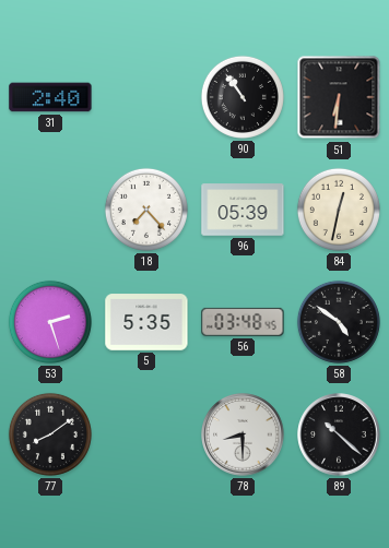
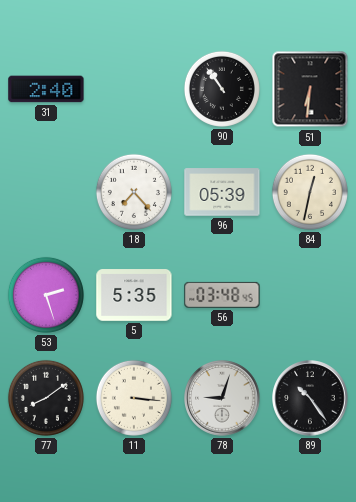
58: 4:51 -> none
11: none -> 3:16
78: 8:30 -> 9:03
89: 10:22 -> 10:24
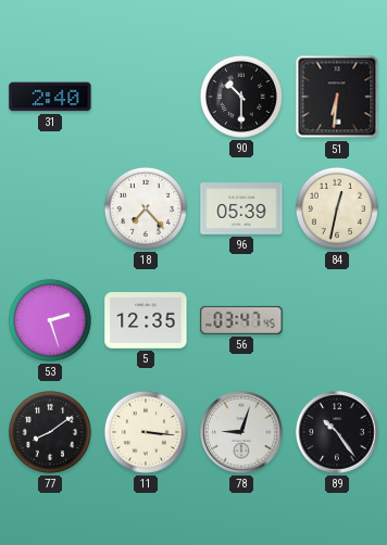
90: 10:54 -> 10:30
5: 5:35 -> 12:35
56: 03:48 -> 03:47
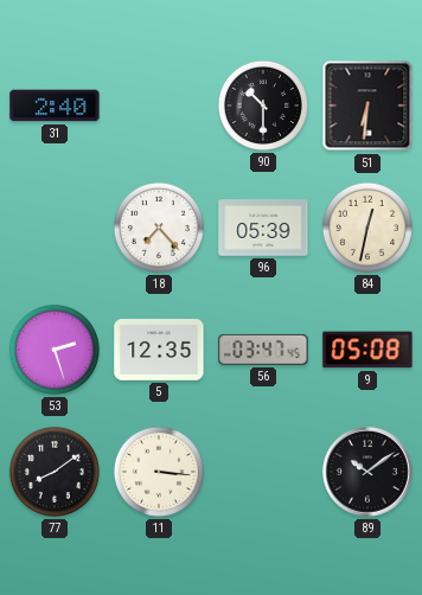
9: none -> 05:08
78: 9:03 -> none
89: 10:24 -> 10:09
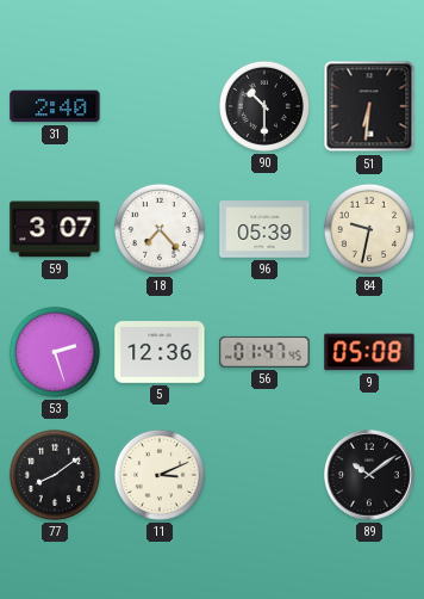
59: none -> 3:07
84: 12:32 -> 9:32
5: 12:35 -> 12:36
56: 03:47 -> 01:47
11: 3:16 -> 3:11
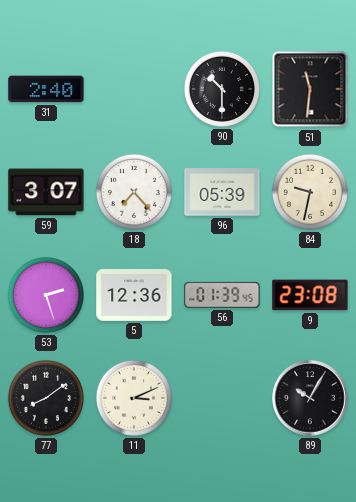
51: 6:31 -> 11:31
56: 01:47 -> 01:39
9: 05:08 -> 23:08
89: 10:09 -> 10:05
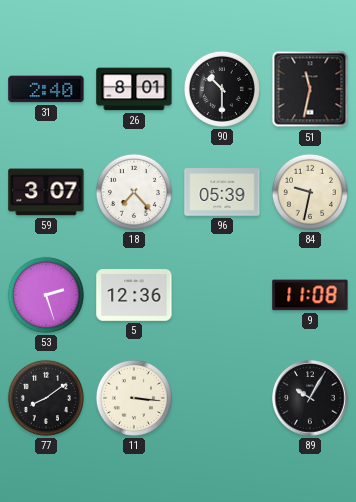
26: none -> 8:01
51: 11:31 -> 11:32
56: 01:39 -> none
9: 23:08 -> 11:08
11: 3:11 -> 3:16
